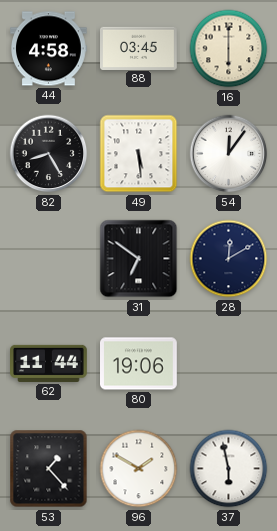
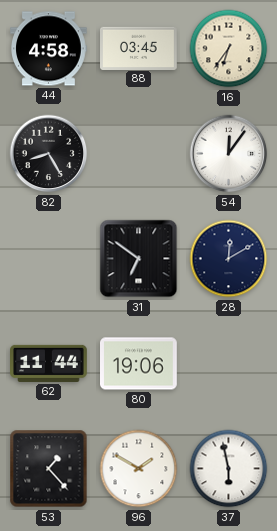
16: 6:00 -> 6:36
49: 5:29 -> none
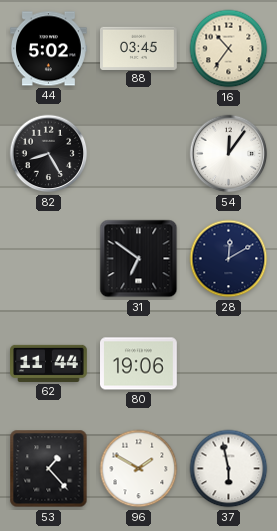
44: 4:58 -> 5:02
16: 6:36 -> 10:36
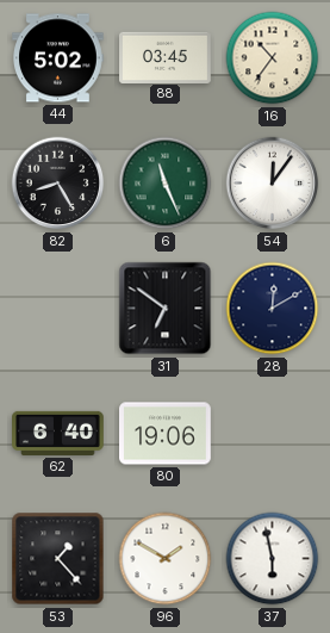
6: none -> 11:26
62: 11:44 -> 6:40
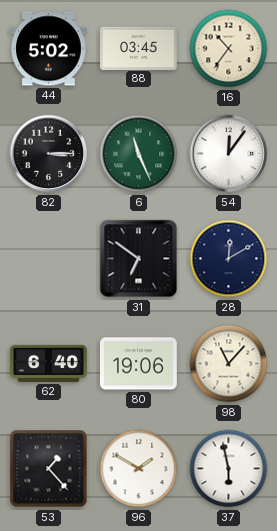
82: 8:25 -> 3:15
98: none -> 11:07
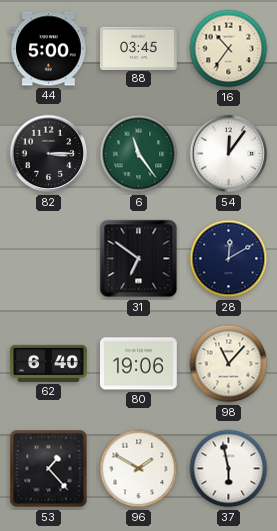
44: 5:02 -> 5:00
6: 11:26 -> 11:24
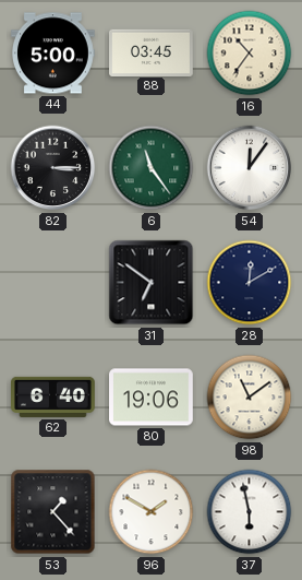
98: 11:07 -> 11:09
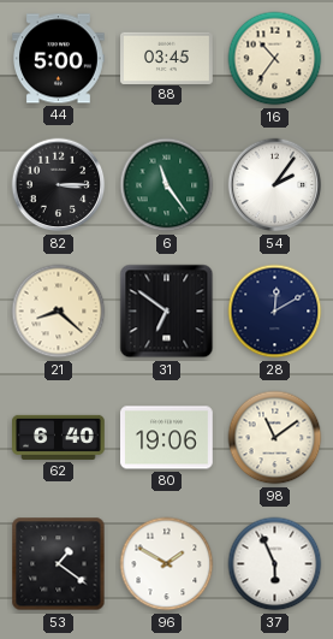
54: 12:06 -> 2:06
21: none -> 8:22
53: 1:23 -> 1:21
37: 5:58 -> 5:56
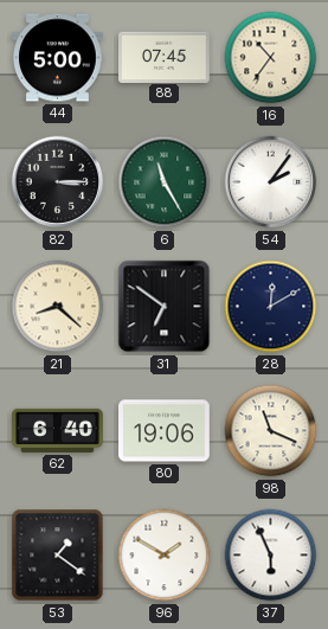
88: 03:45 -> 07:45
6: 11:24 -> 11:25
98: 11:09 -> 11:19
